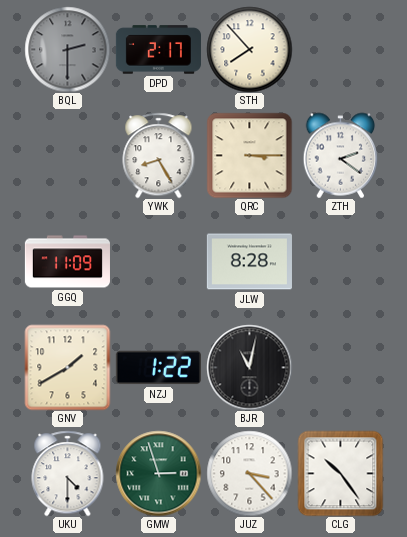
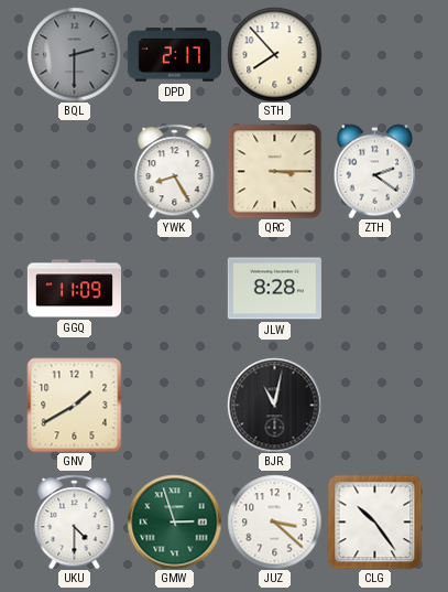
NZJ: 1:22 -> none
JUZ: 3:23 -> 3:22
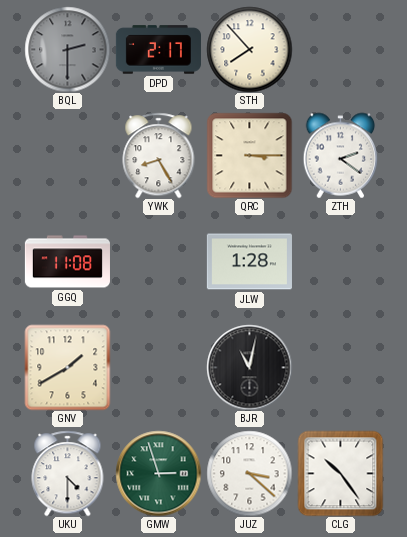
GGQ: 11:09 -> 11:08
JLW: 8:28 -> 1:28
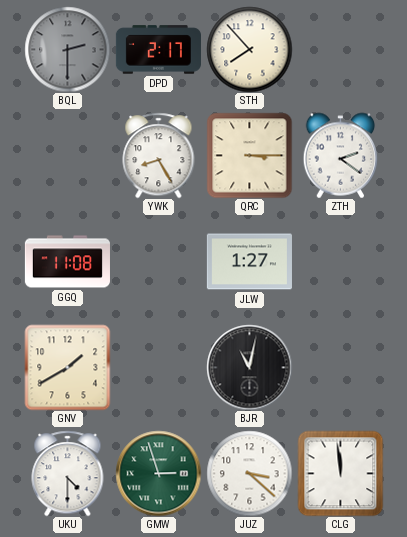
JLW: 1:28 -> 1:27
CLG: 10:24 -> 11:59
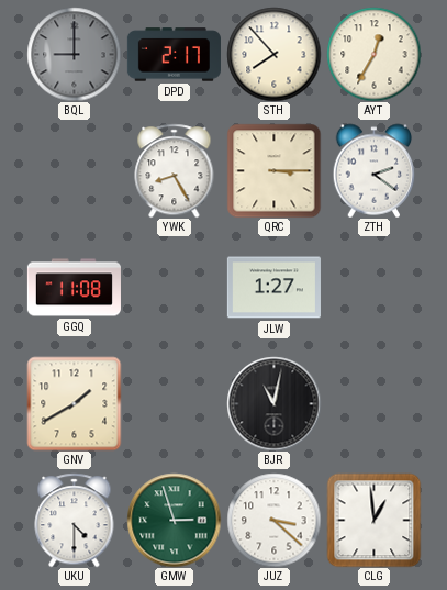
BQL: 2:30 -> 9:00
AYT: none -> 12:35
CLG: 11:59 -> 12:59
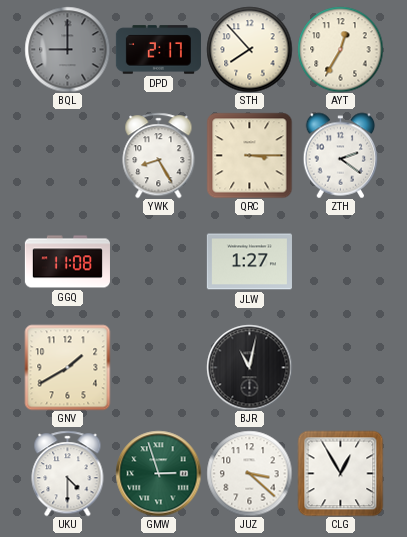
CLG: 12:59 -> 12:55
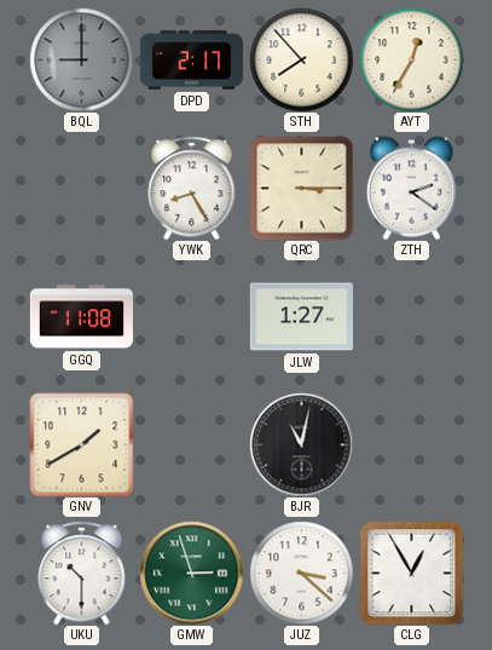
UKU: 4:30 -> 10:30
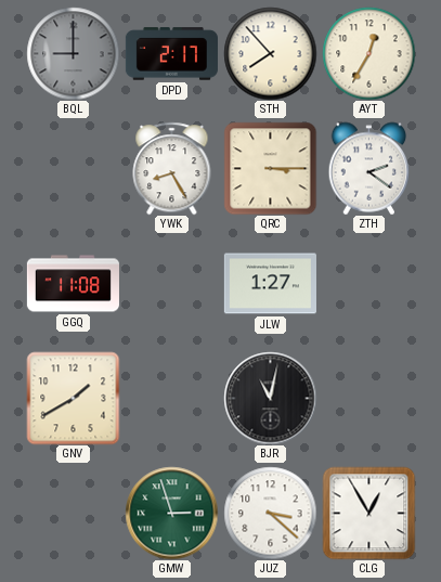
UKU: 10:30 -> none
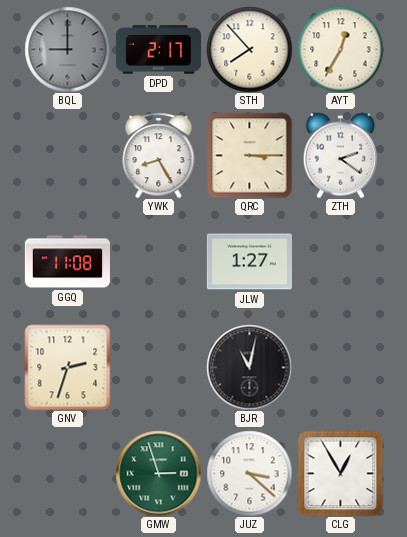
GNV: 1:40 -> 2:33
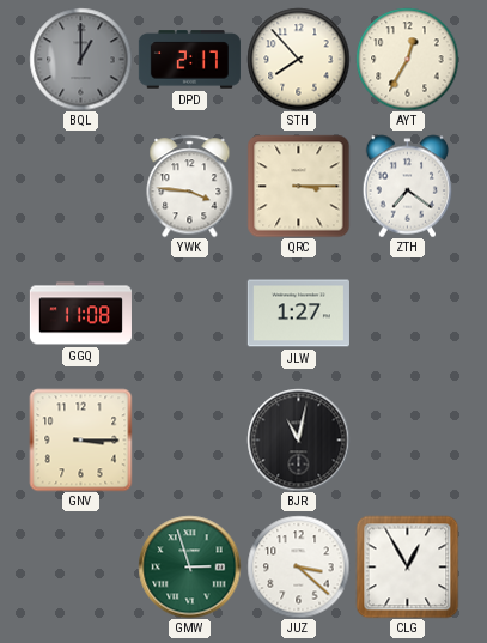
BQL: 9:00 -> 1:00
YWK: 8:25 -> 3:46
ZTH: 2:21 -> 7:21
GNV: 2:33 -> 3:15
